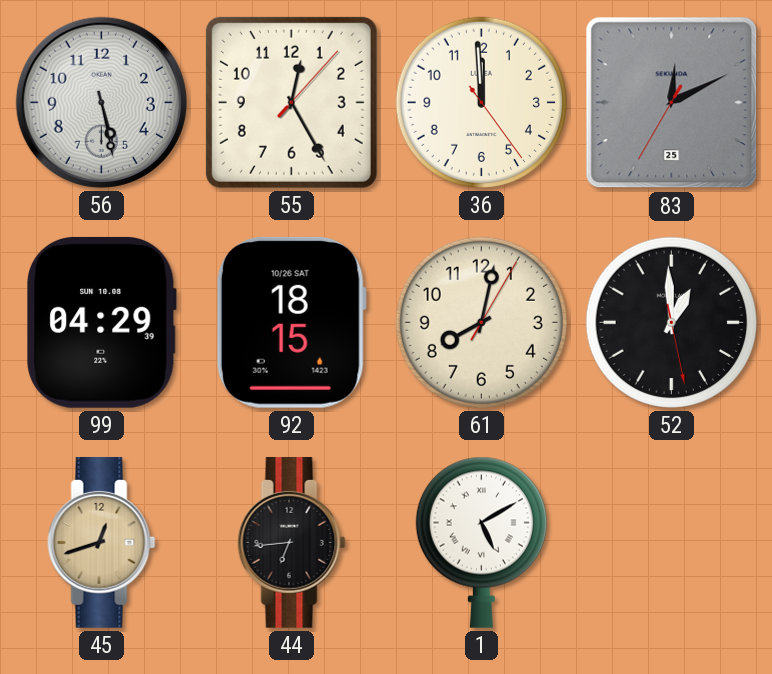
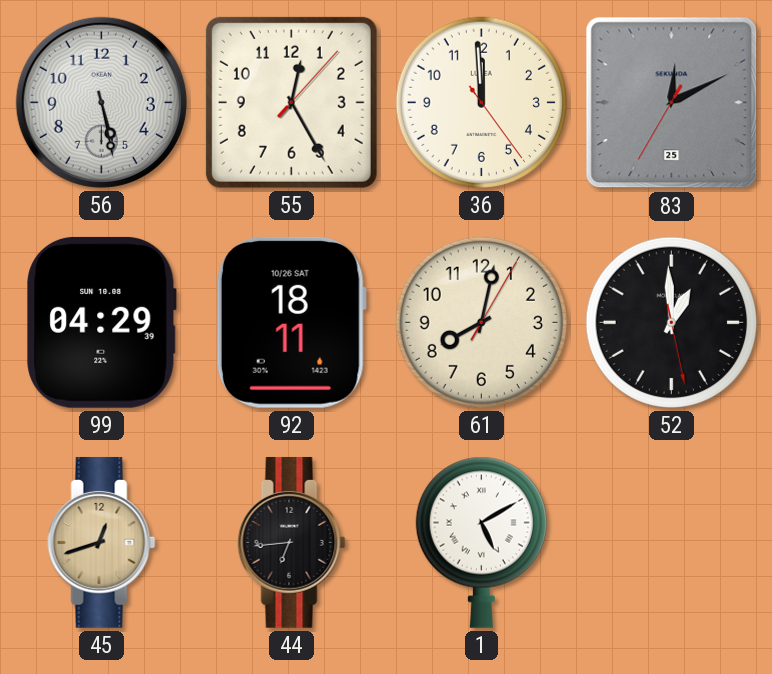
92: 18:15 -> 18:11
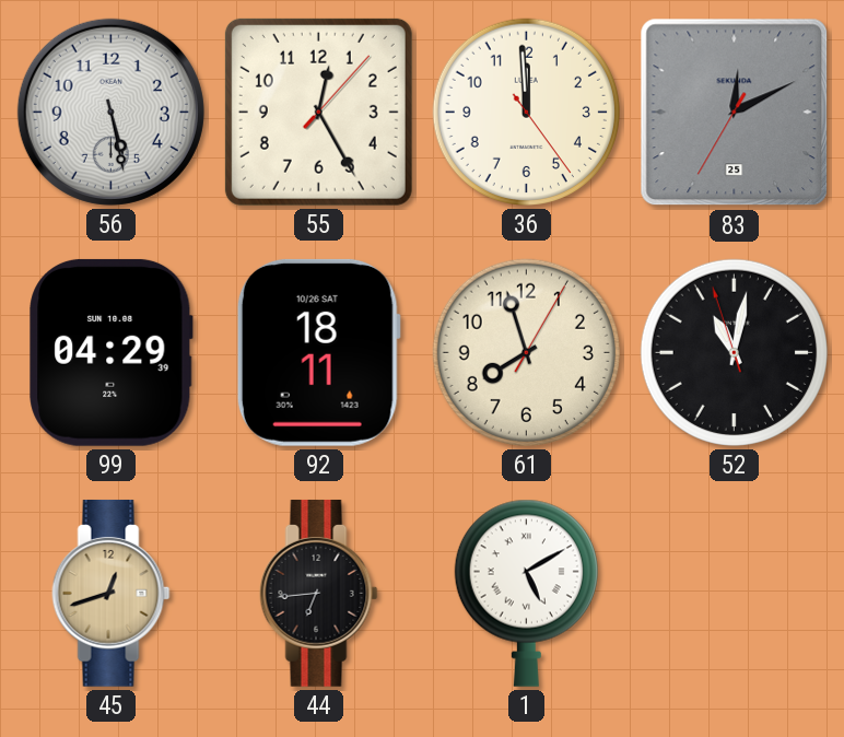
61: 8:02 -> 7:57
52: 12:59 -> 11:01
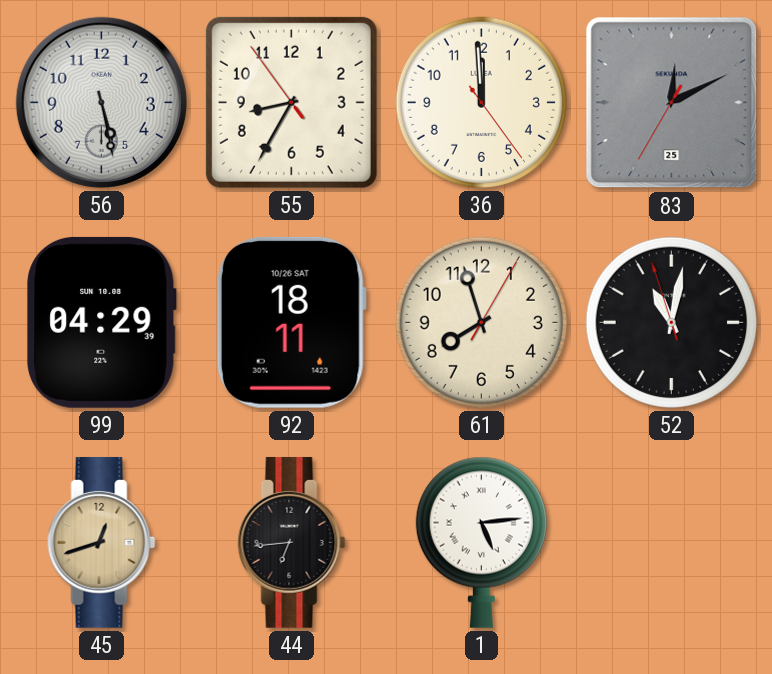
55: 12:25 -> 8:34
1: 5:10 -> 5:14
